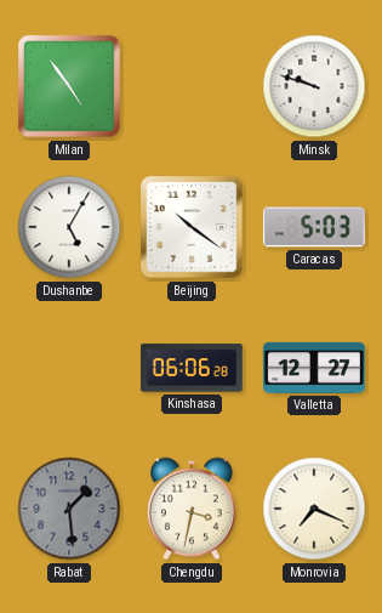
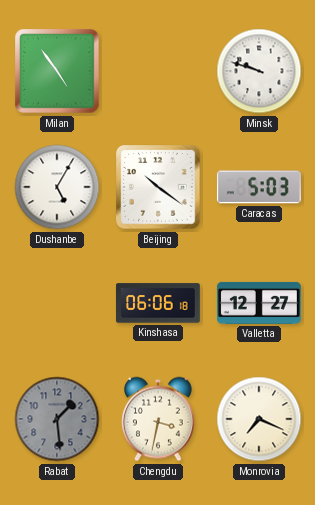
Kinshasa: 06:06:28 -> 06:06:18
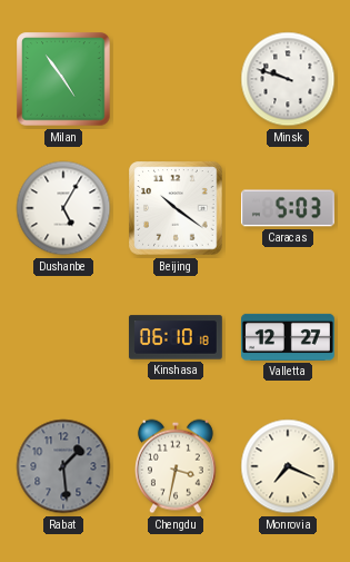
Kinshasa: 06:06 -> 06:10
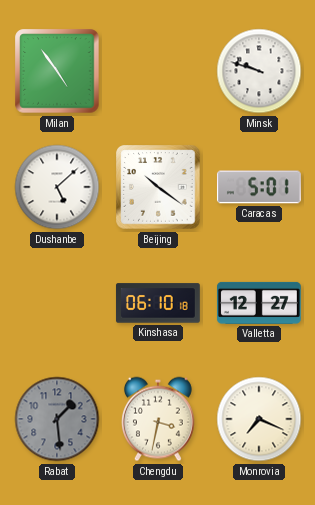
Dushanbe: 5:05 -> 5:08
Caracas: 5:03 -> 5:01
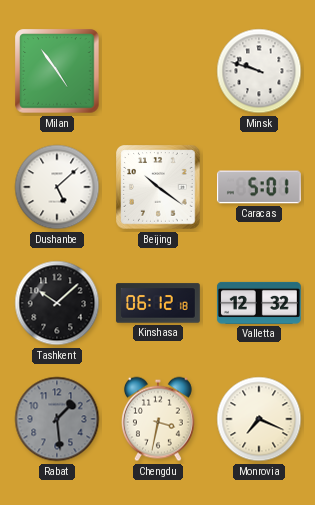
Tashkent: none -> 10:08
Kinshasa: 06:10 -> 06:12
Valletta: 12:27 -> 12:32
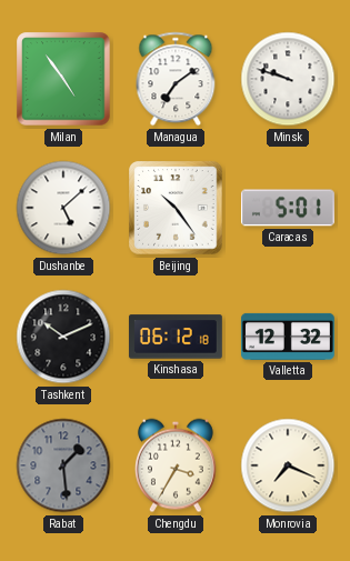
Managua: none -> 7:09
Beijing: 10:21 -> 10:24
Tashkent: 10:08 -> 10:11
Chengdu: 3:32 -> 3:35
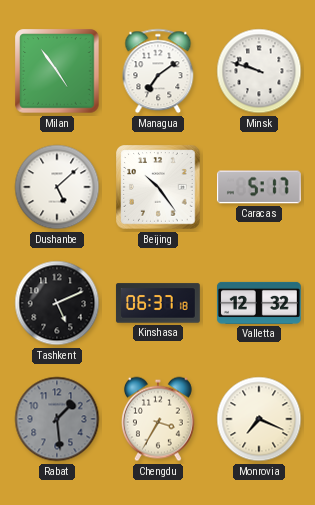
Caracas: 5:01 -> 5:17
Tashkent: 10:11 -> 5:11
Kinshasa: 06:12 -> 06:37
